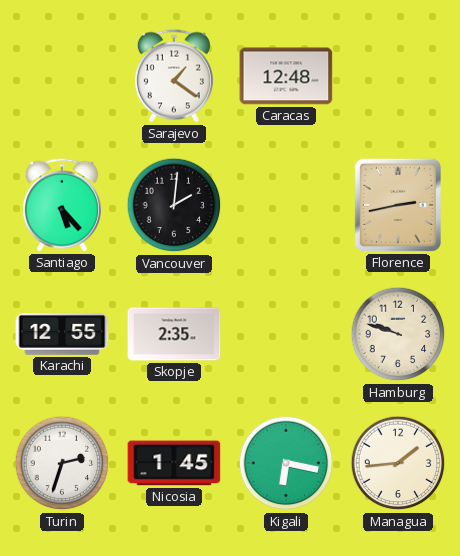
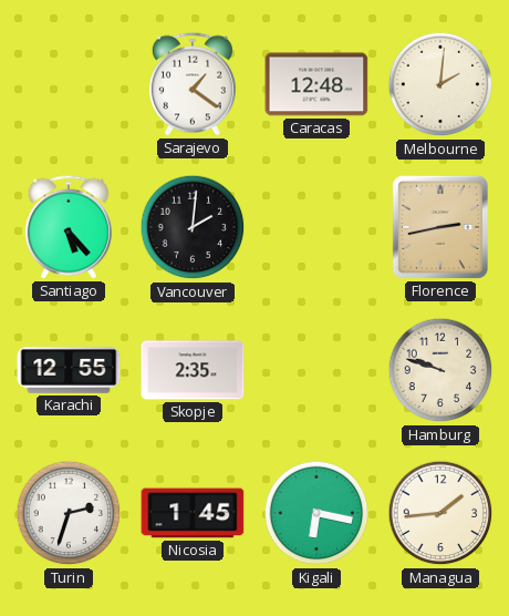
Melbourne: none -> 2:01
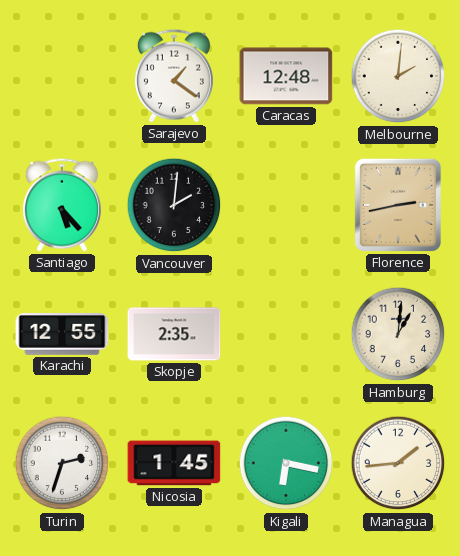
Hamburg: 9:48 -> 1:01
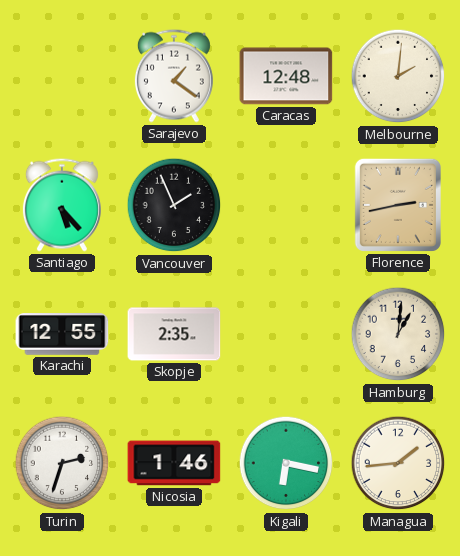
Vancouver: 2:01 -> 1:56
Nicosia: 1:45 -> 1:46
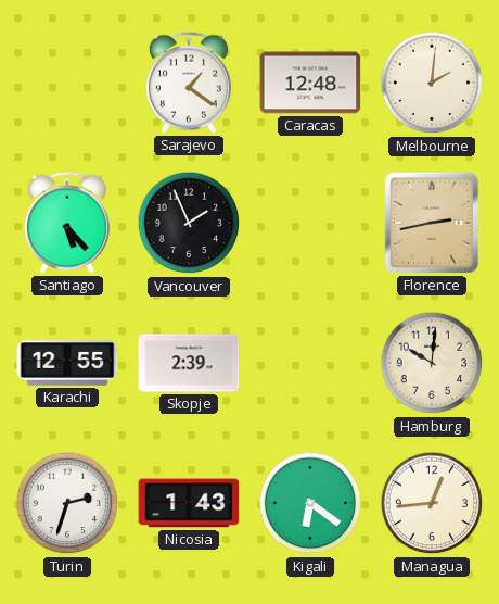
Skopje: 2:35 -> 2:39
Hamburg: 1:01 -> 10:01
Nicosia: 1:46 -> 1:43
Kigali: 6:17 -> 6:21
Managua: 1:44 -> 12:44
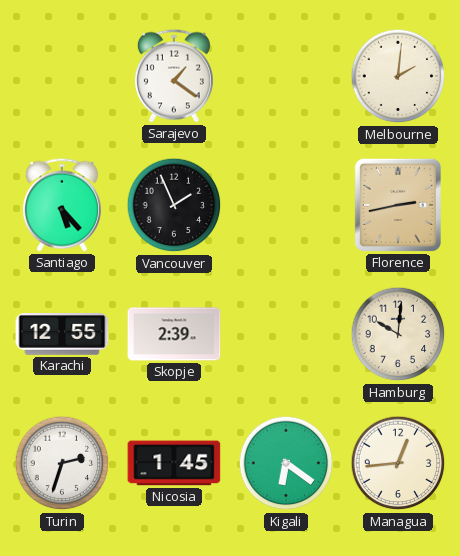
Caracas: 12:48 -> none
Nicosia: 1:43 -> 1:45
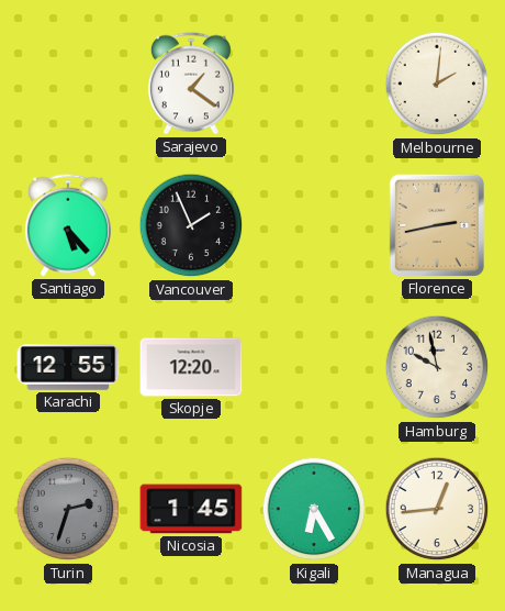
Skopje: 2:39 -> 12:20
Hamburg: 10:01 -> 9:58
Turin dial: white -> grey
Kigali: 6:21 -> 6:25
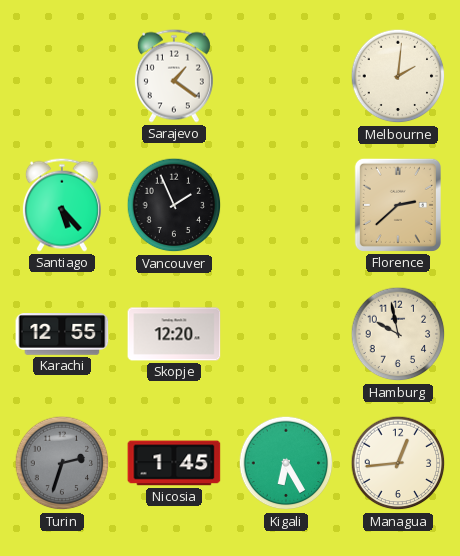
Florence: 2:43 -> 2:38
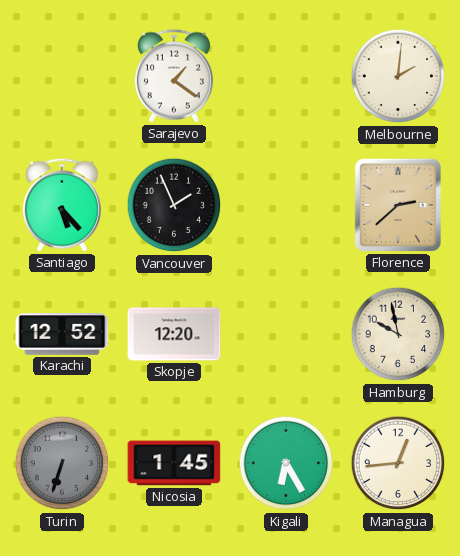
Karachi: 12:55 -> 12:52
Turin: 2:33 -> 6:33
